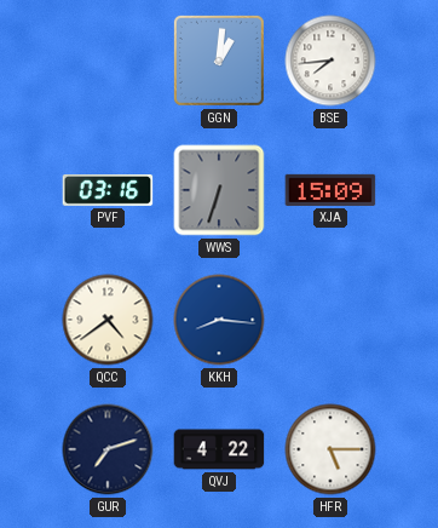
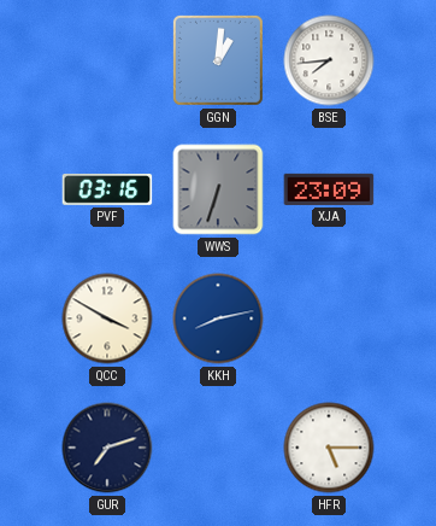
XJA: 15:09 -> 23:09
QCC: 4:39 -> 3:50
KKH: 8:16 -> 8:13
QVJ: 4:22 -> none
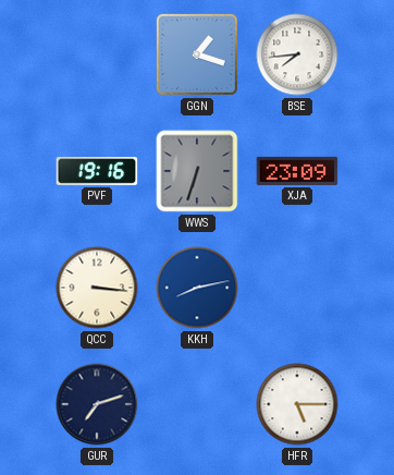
GGN: 1:01 -> 1:18
PVF: 03:16 -> 19:16
QCC: 3:50 -> 3:16
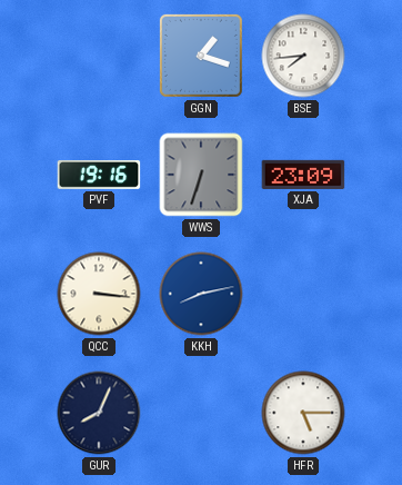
GUR: 7:12 -> 8:04
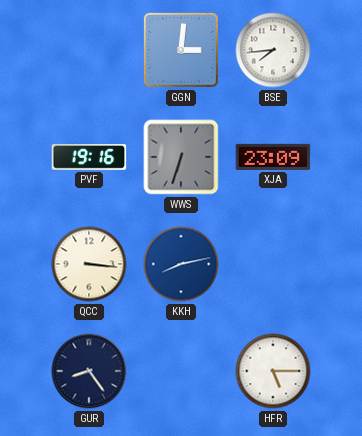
GGN: 1:18 -> 3:01
GUR: 8:04 -> 8:24
